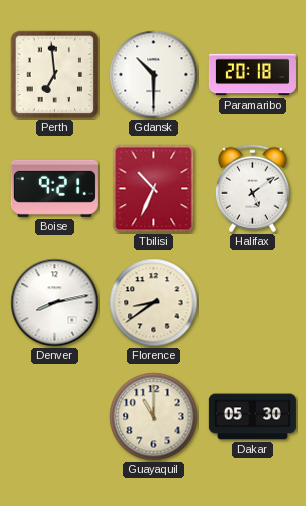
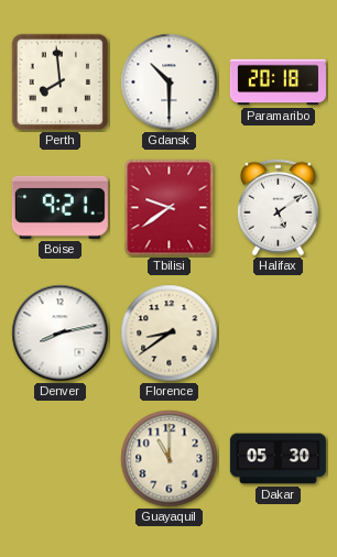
Perth: 6:59 -> 7:59
Tbilisi: 10:34 -> 9:39
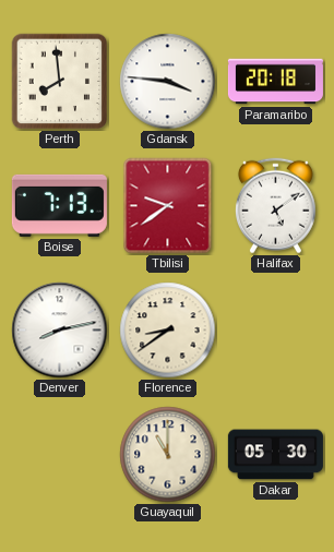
Gdansk: 10:30 -> 3:46
Boise: 9:21 -> 7:13
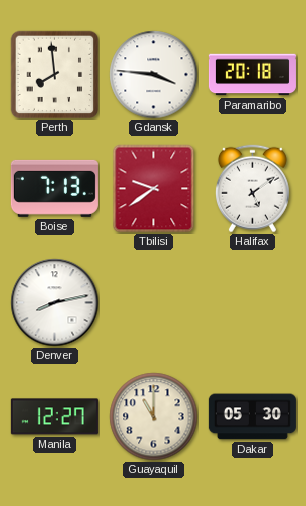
Florence: 8:39 -> none
Manila: none -> 12:27
